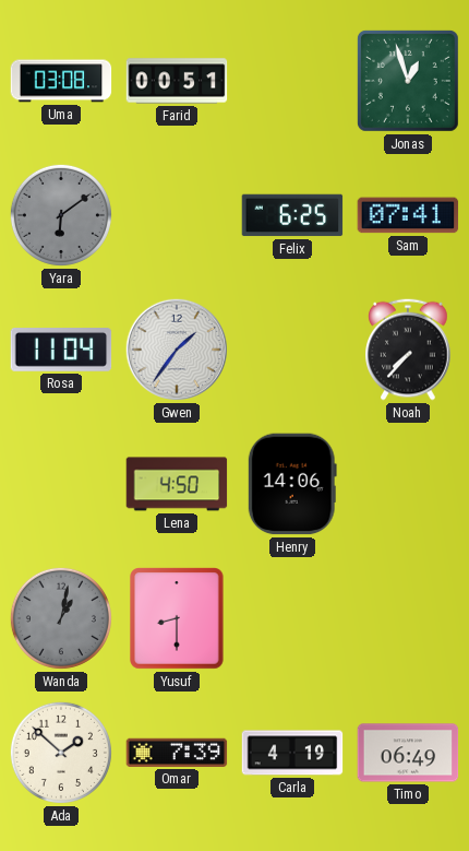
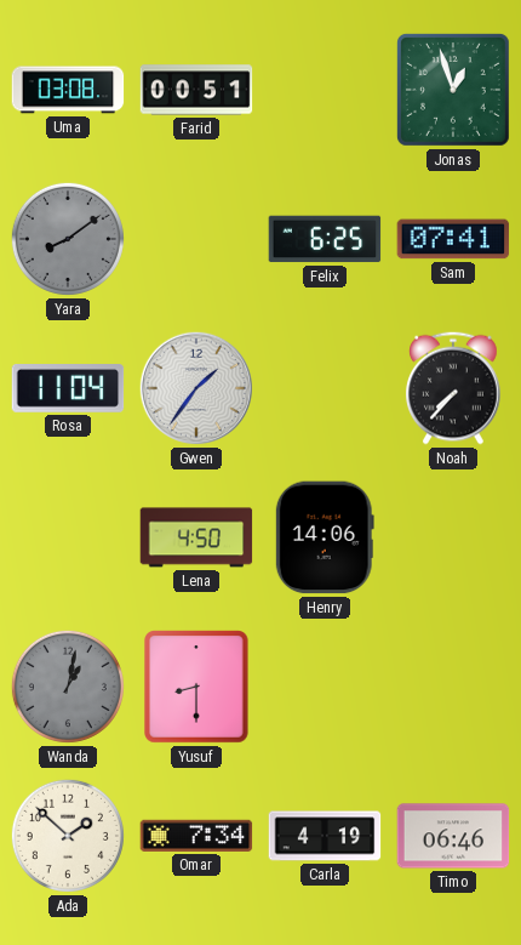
Yara: 6:09 -> 8:09
Omar: 7:39 -> 7:34
Timo: 06:49 -> 06:46
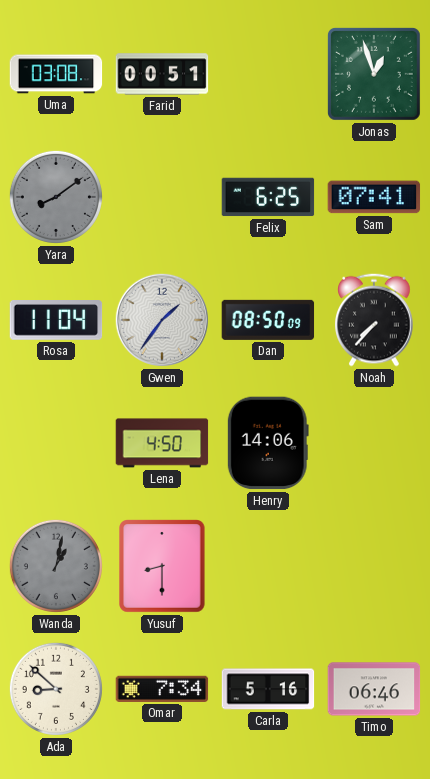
Dan: none -> 08:50
Ada: 1:52 -> 8:52
Carla: 4:19 -> 5:16
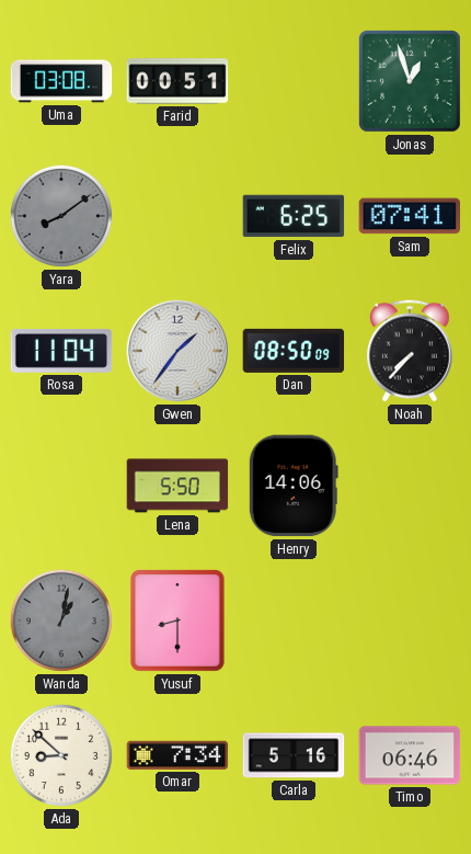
Lena: 4:50 -> 5:50
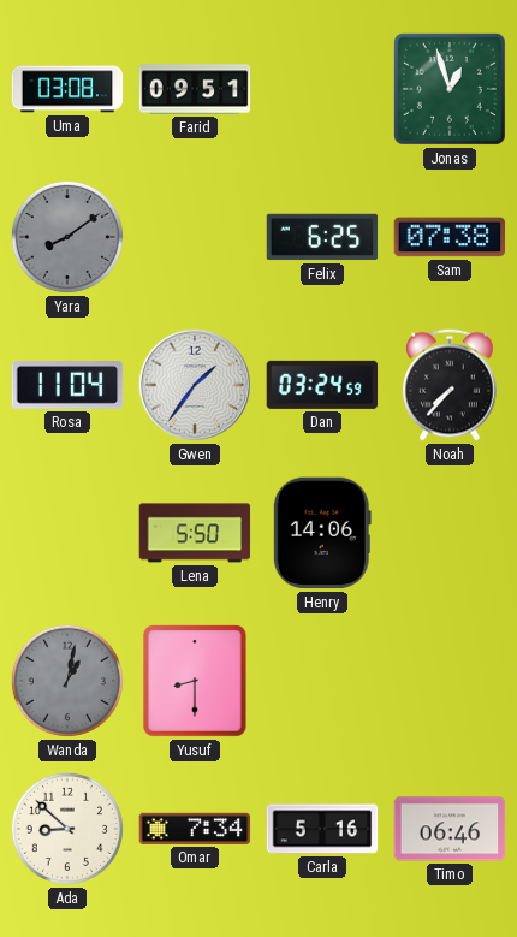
Farid: 00:51 -> 09:51
Sam: 07:41 -> 07:38
Dan: 08:50 -> 03:24
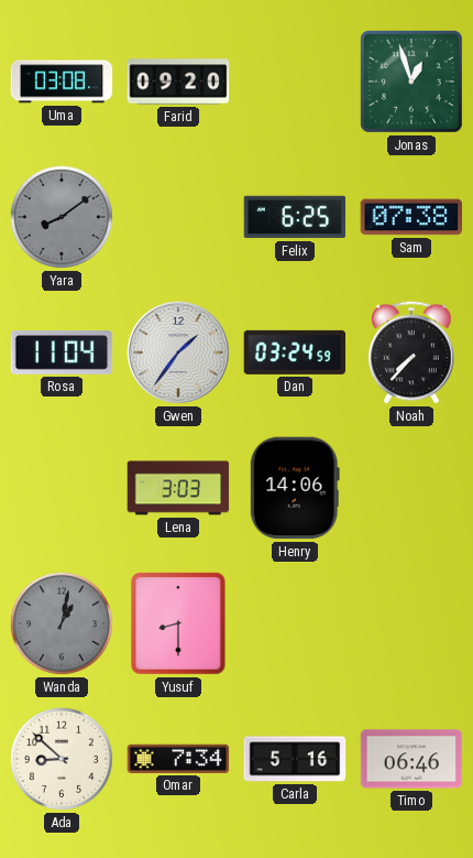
Farid: 09:51 -> 09:20
Lena: 5:50 -> 3:03
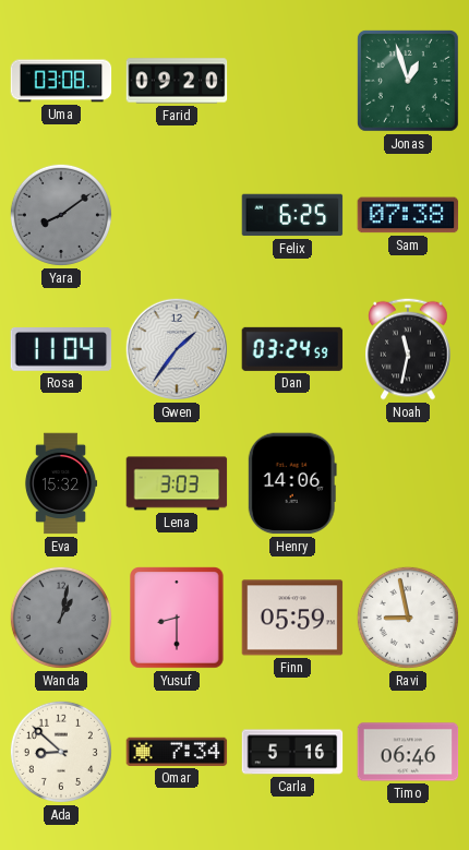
Noah: 7:37 -> 11:32
Eva: none -> 15:32
Finn: none -> 05:59
Ravi: none -> 8:58
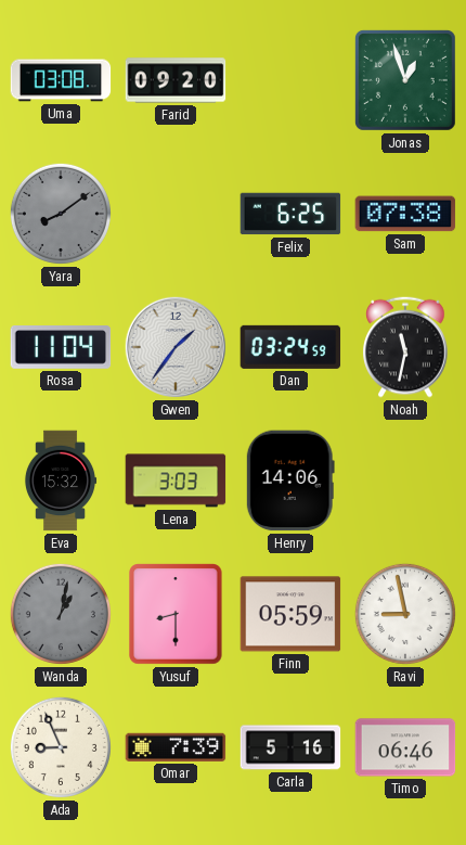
Ada: 8:52 -> 8:56
Omar: 7:34 -> 7:39
